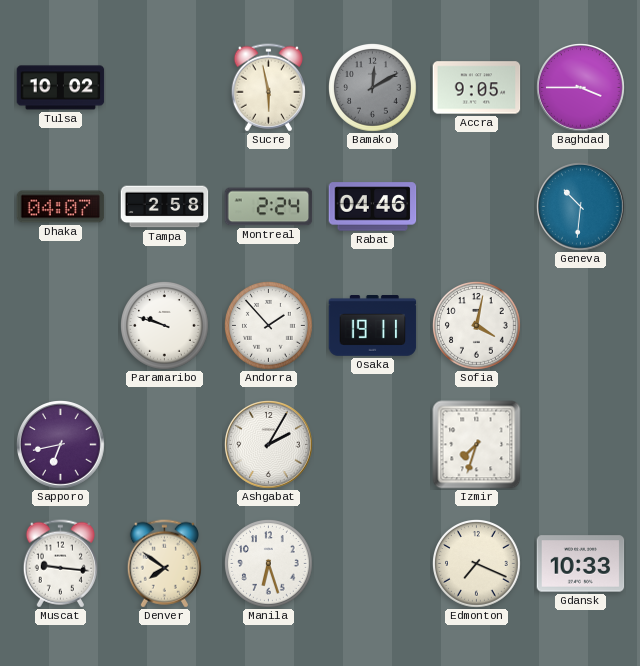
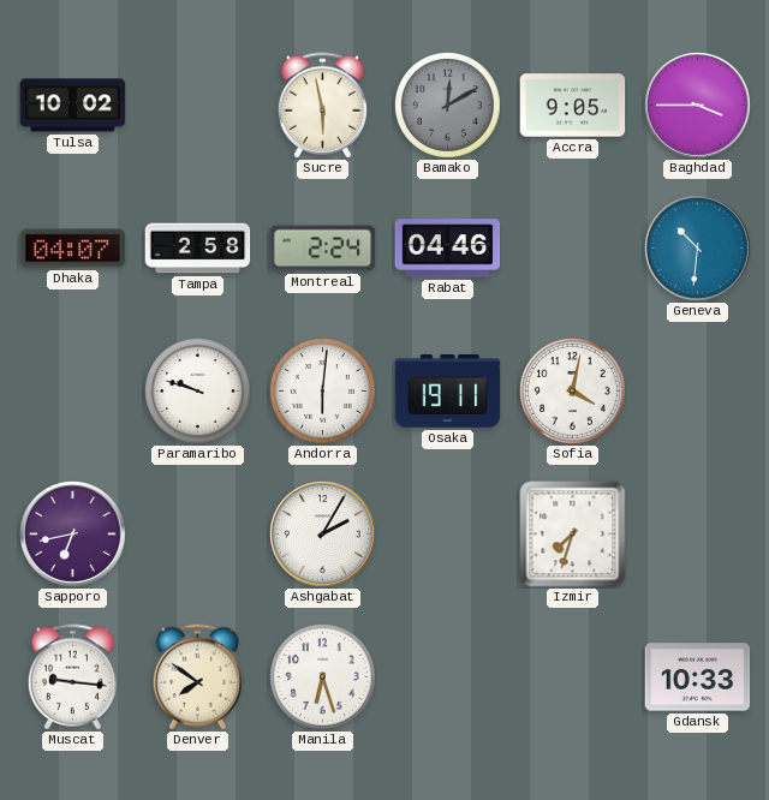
Andorra: 1:53 -> 6:01
Edmonton: 7:19 -> none
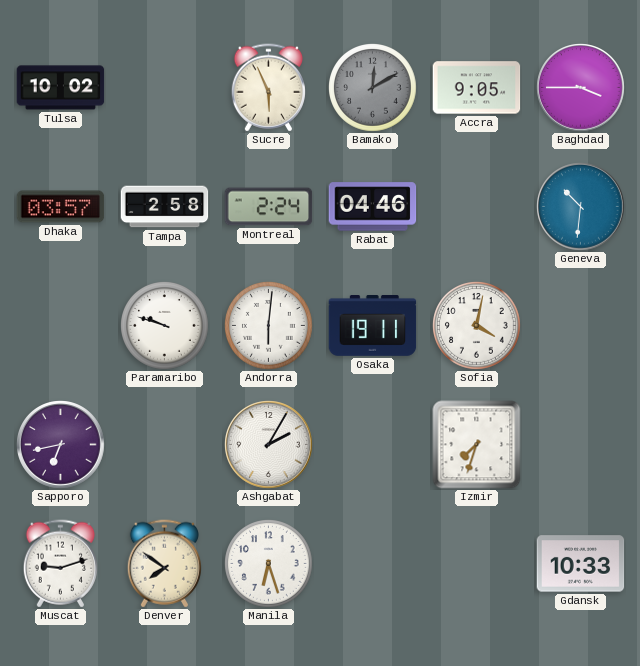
Sucre: 5:58 -> 5:56
Dhaka: 04:07 -> 03:57
Muscat: 9:16 -> 9:12
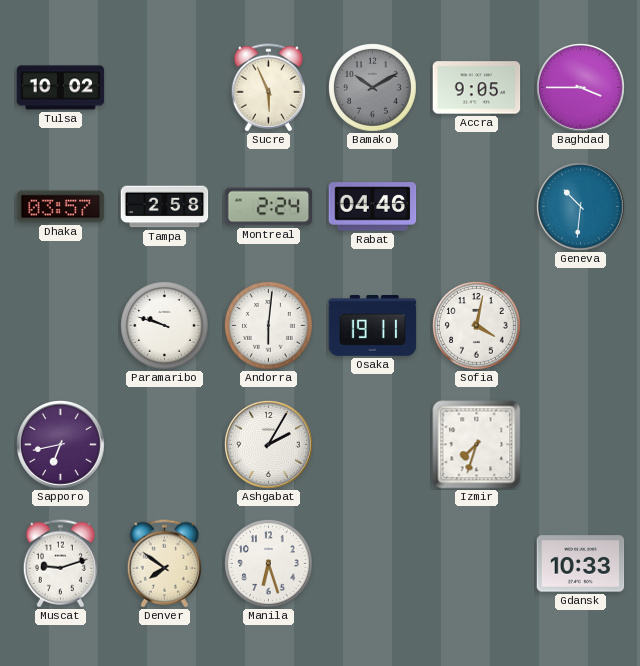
Bamako: 12:10 -> 10:10
